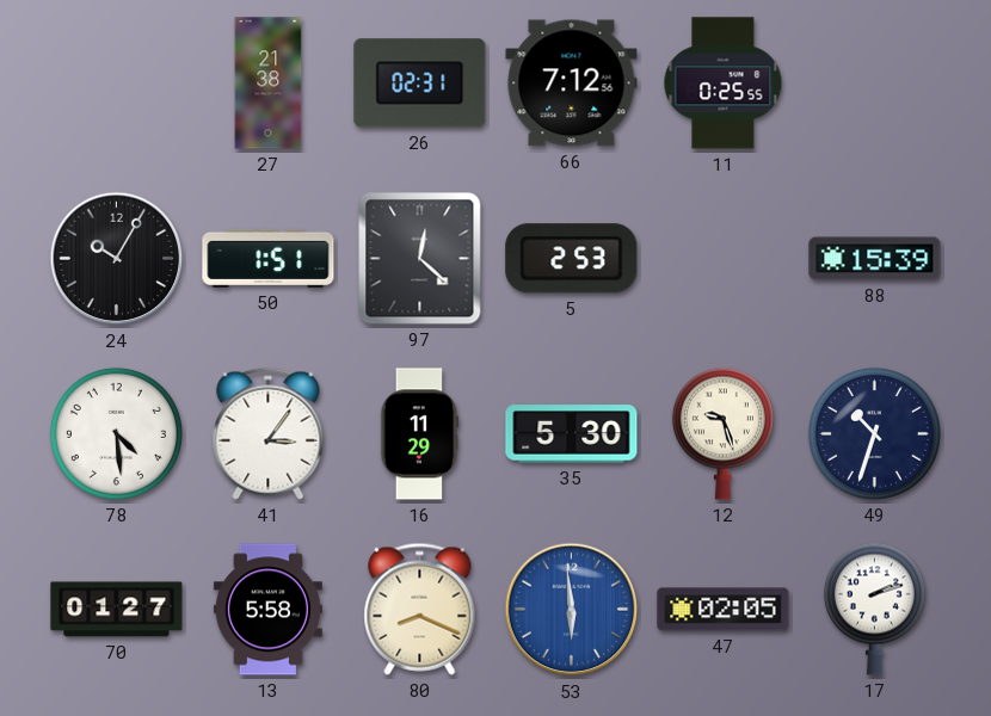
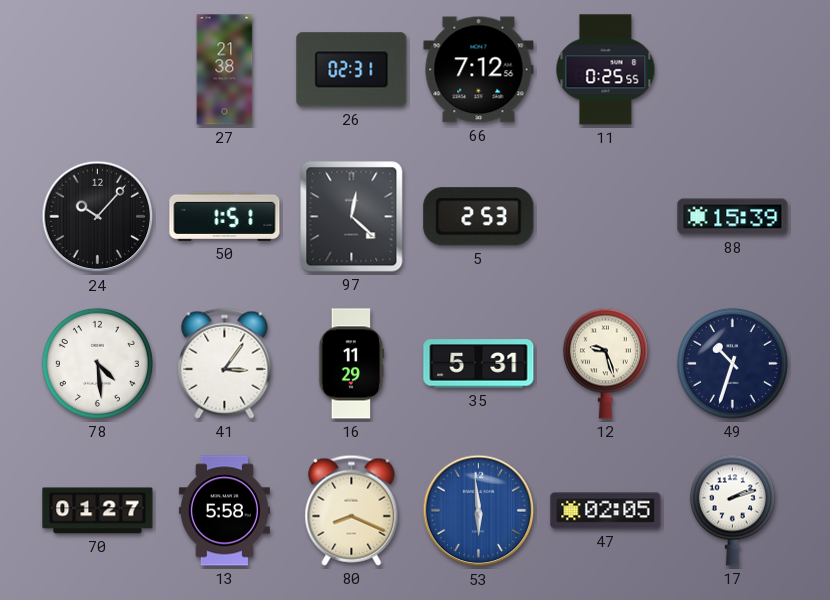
24: 10:05 -> 10:07
35: 5:30 -> 5:31
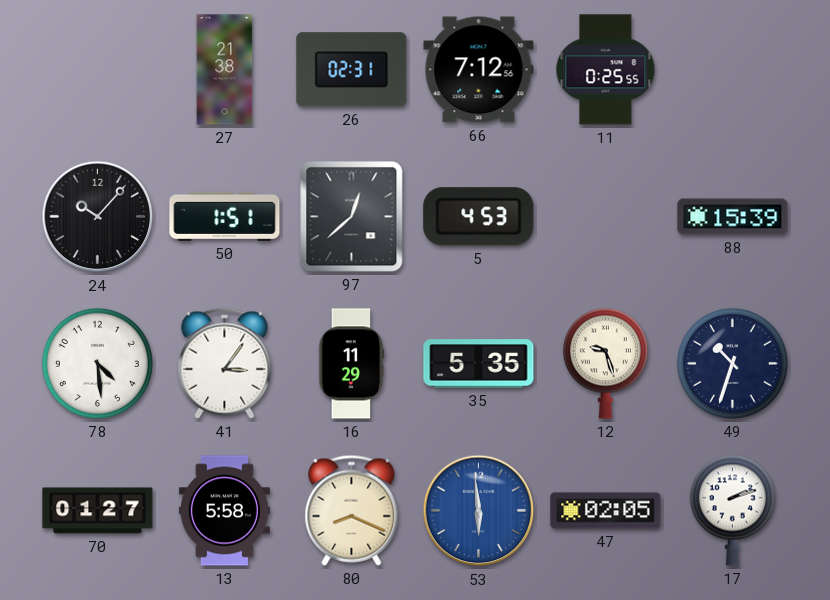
97: 12:22 -> 12:38
5: 2:53 -> 4:53
35: 5:31 -> 5:35
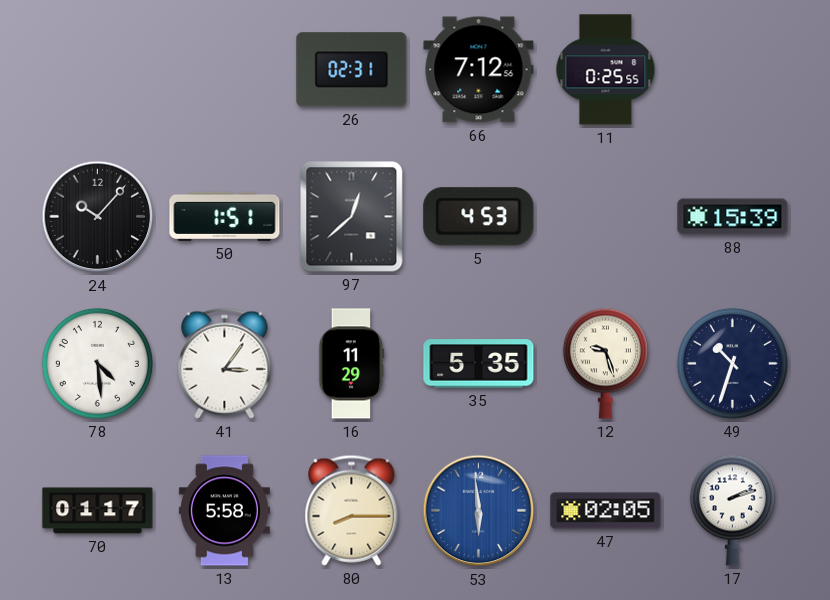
27: 21:38 -> none
70: 01:27 -> 01:17
80: 8:19 -> 8:15
